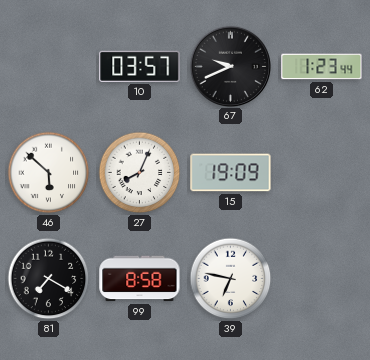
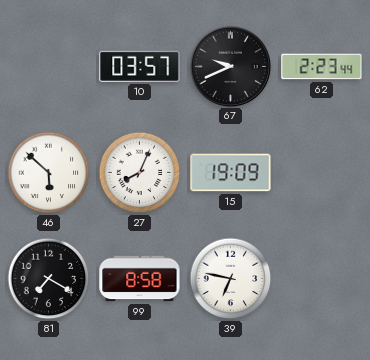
62: 1:23 -> 2:23
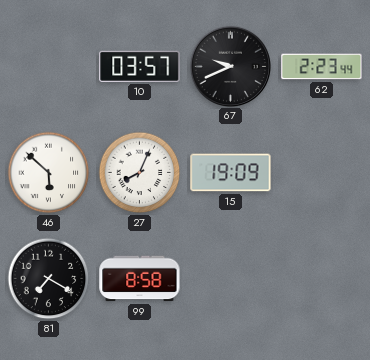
39: 6:47 -> none
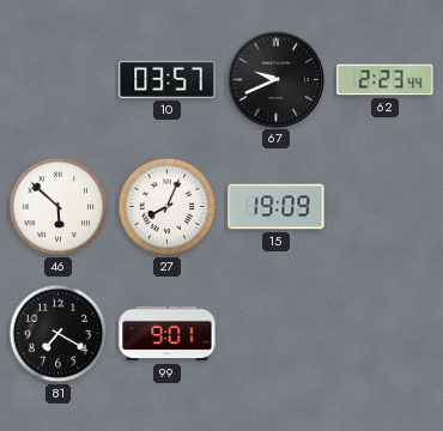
99: 8:58 -> 9:01
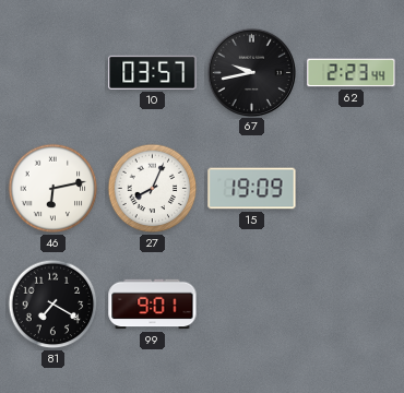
67: 9:41 -> 9:43
46: 5:52 -> 6:13
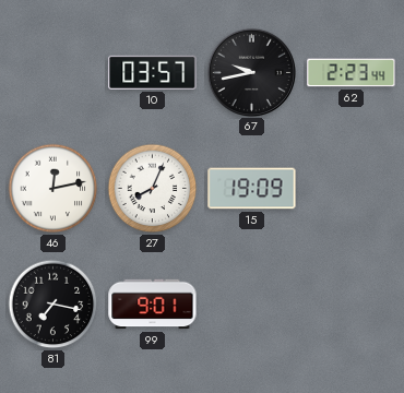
46: 6:13 -> 12:13
81: 7:20 -> 7:17
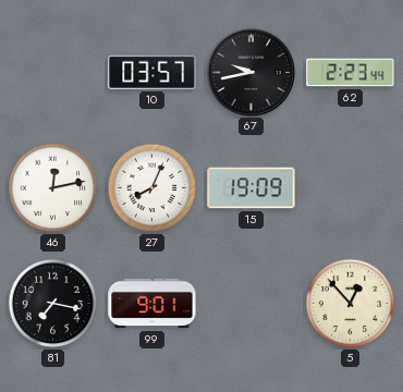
5: none -> 12:53
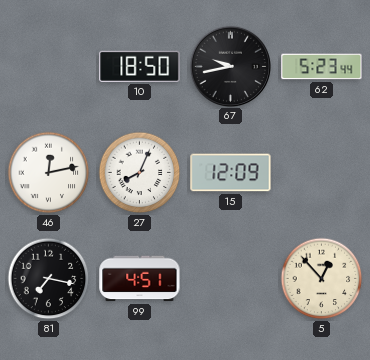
10: 03:57 -> 18:50
62: 2:23 -> 5:23
15: 19:09 -> 12:09
99: 9:01 -> 4:51
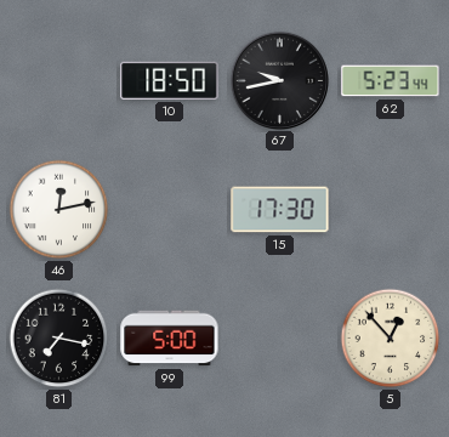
27: 8:04 -> none
15: 12:09 -> 17:30
99: 4:51 -> 5:00
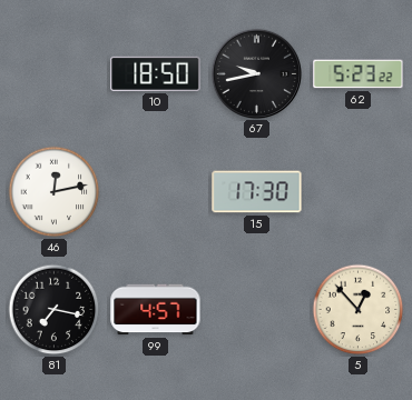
62: 5:23:44 -> 5:23:22
99: 5:00 -> 4:57
